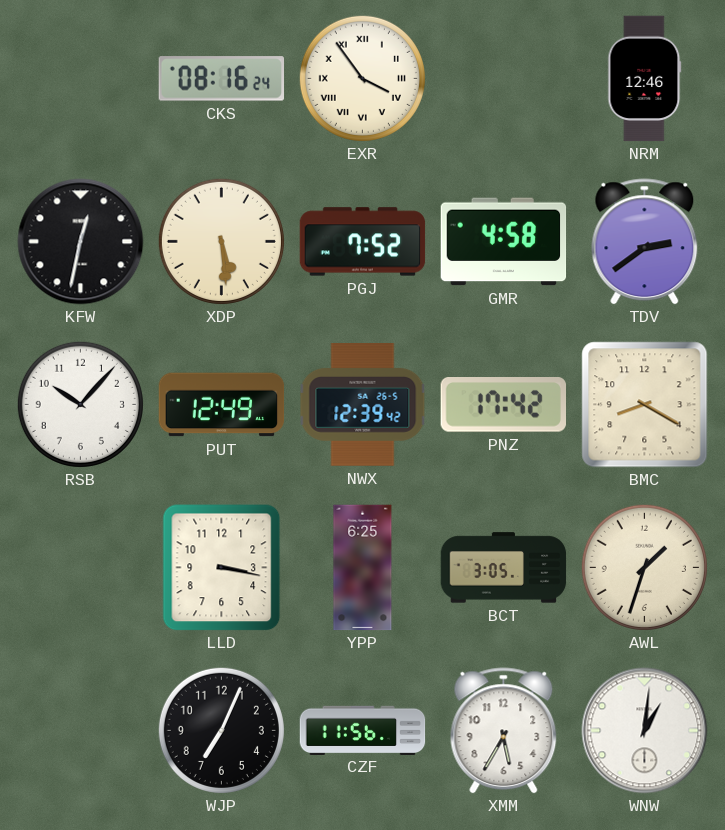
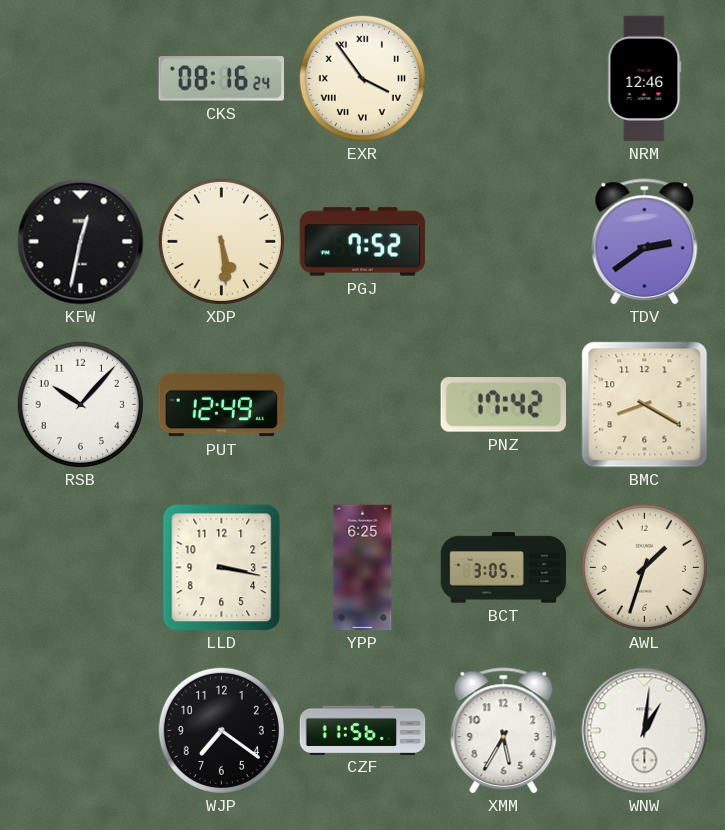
GMR: 4:58 -> none
NWX: 12:39 -> none
WJP: 7:04 -> 7:21
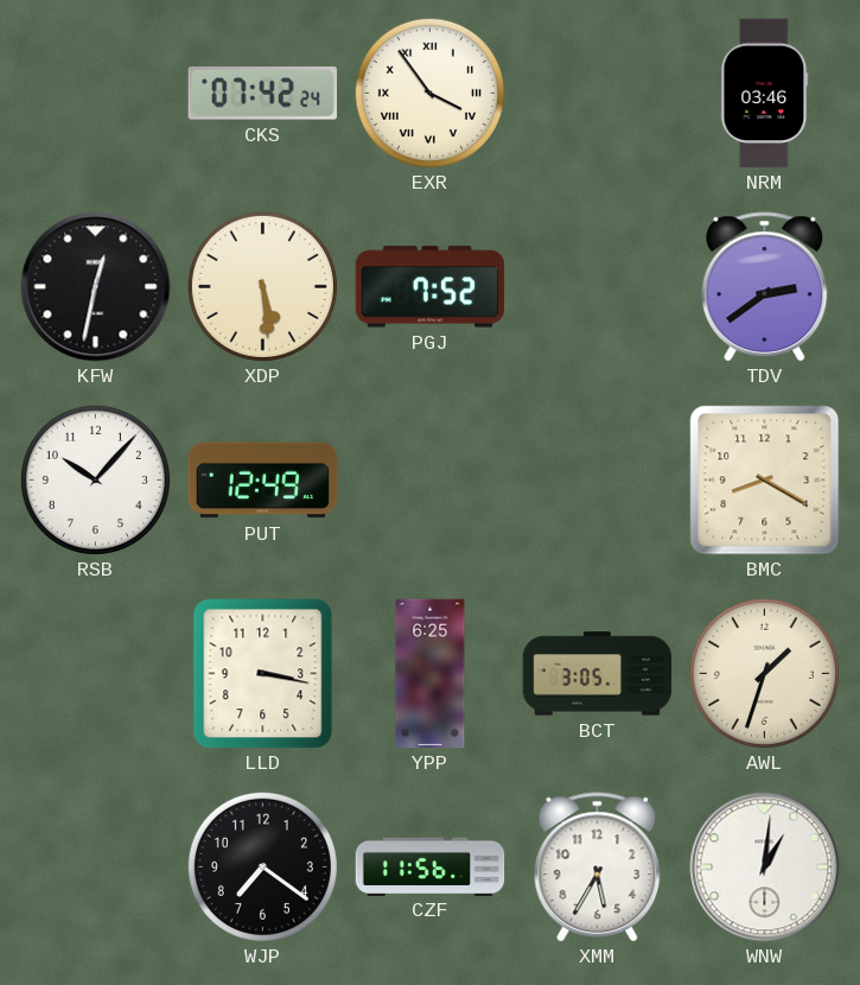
CKS: 08:16 -> 07:42
NRM: 12:46 -> 03:46
PNZ: 17:42 -> none
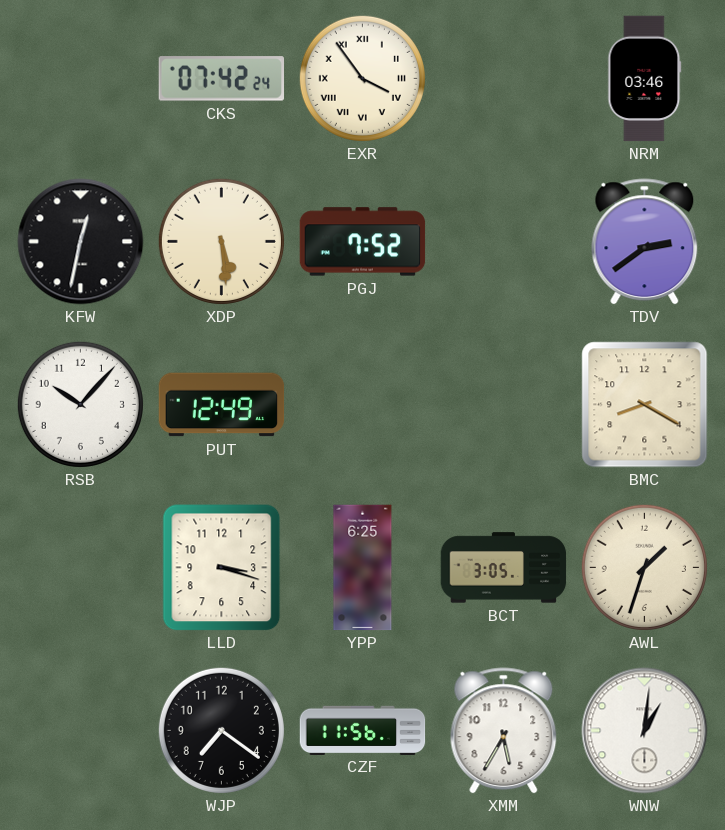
LLD: 3:17 -> 3:18
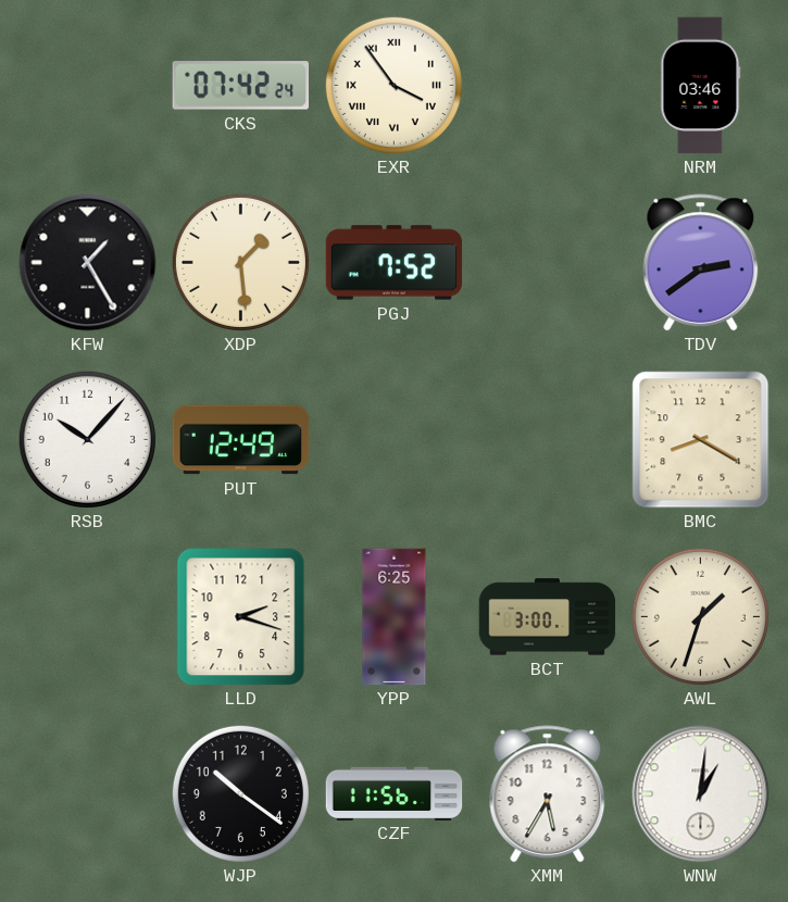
KFW: 12:32 -> 1:25
XDP: 5:29 -> 1:29
LLD: 3:18 -> 2:18
BCT: 3:05 -> 3:00
WJP: 7:21 -> 10:21
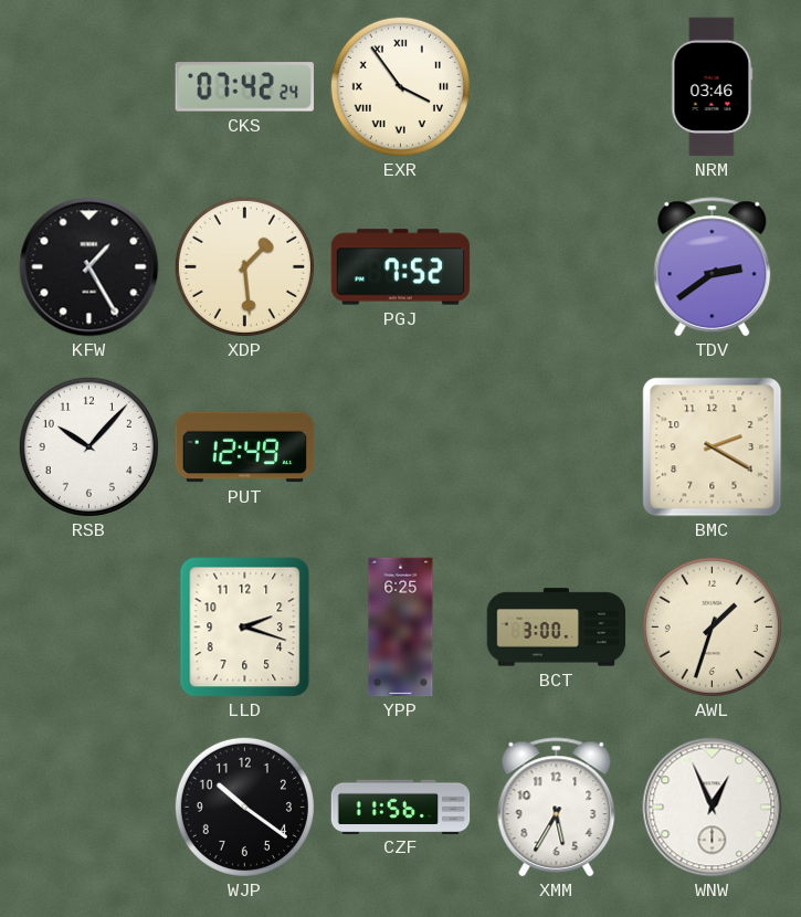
BMC: 8:20 -> 2:20
WNW: 1:01 -> 12:56
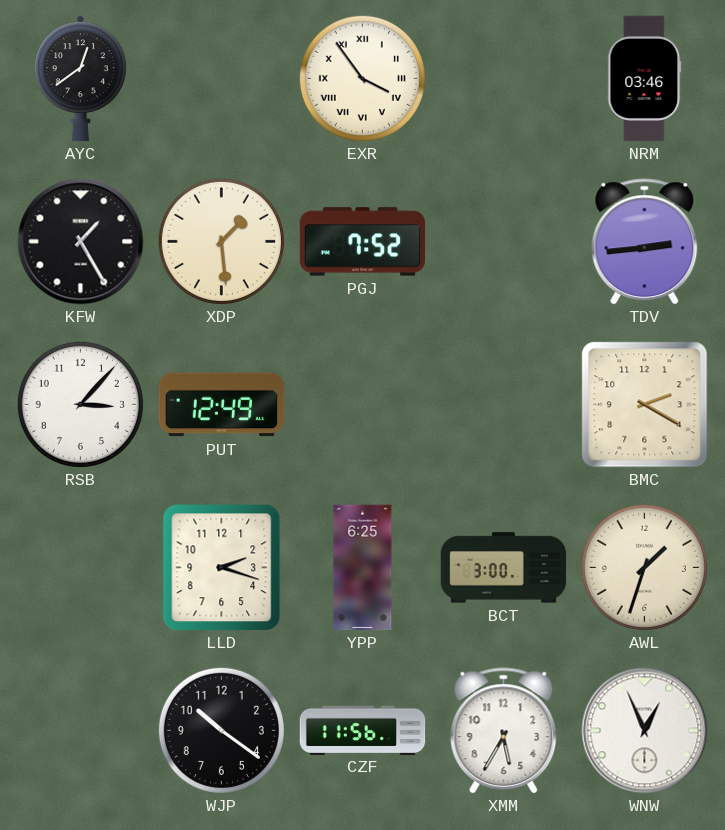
AYC: none -> 12:39
CKS: 07:42 -> none
TDV: 2:39 -> 2:44
RSB: 10:07 -> 3:07
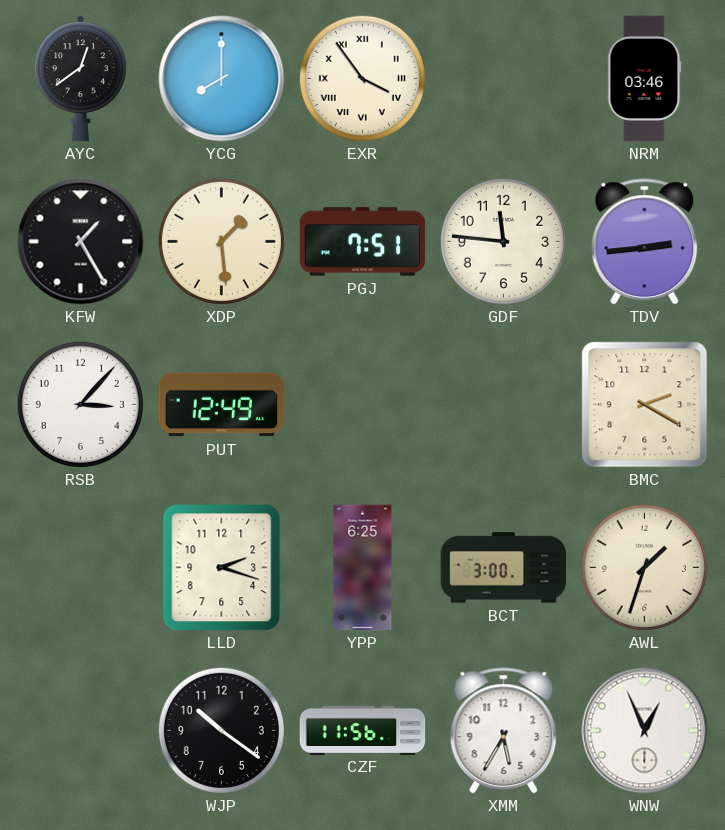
YCG: none -> 8:00
PGJ: 7:52 -> 7:51
GDF: none -> 11:46
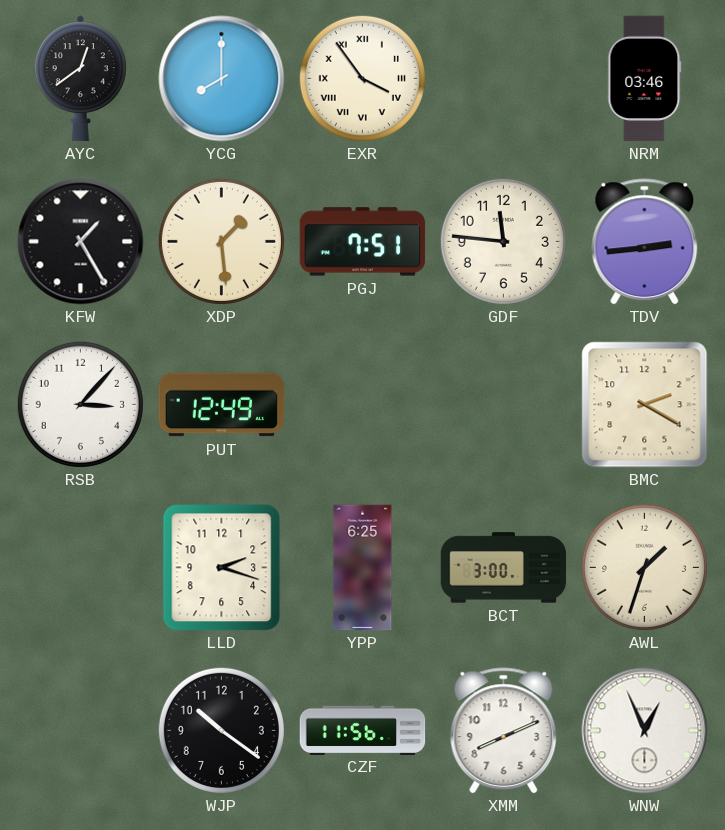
XMM: 5:35 -> 8:11
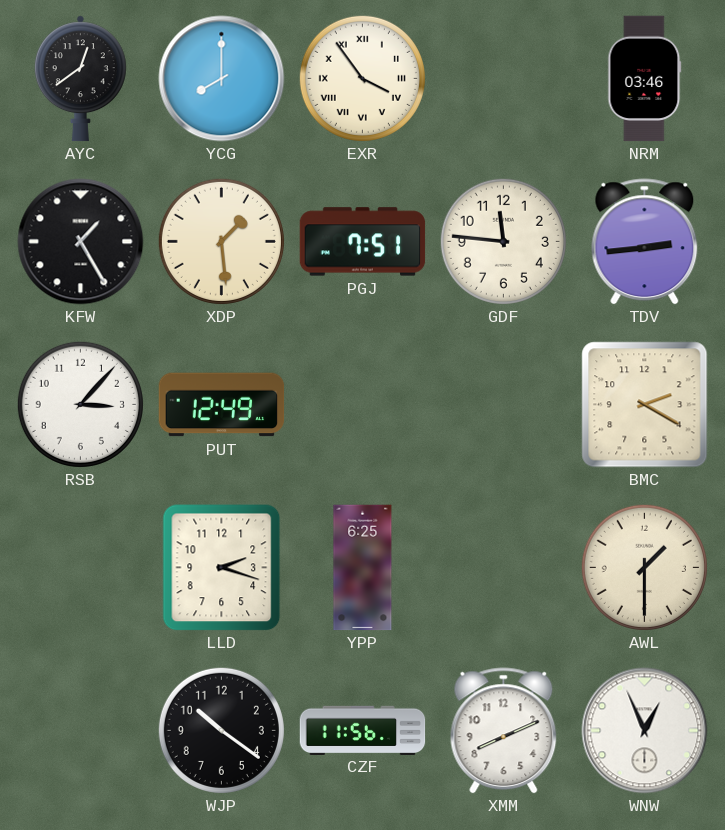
BCT: 3:00 -> none
AWL: 1:33 -> 1:30
